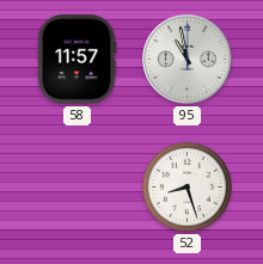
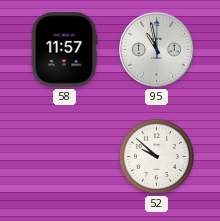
52: 8:27 -> 9:52
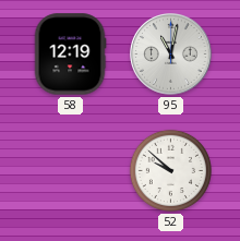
58: 11:57 -> 12:19
95: 10:58 -> 11:02
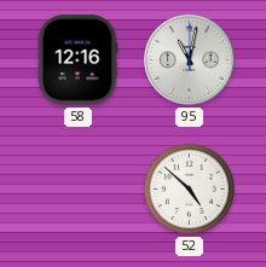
58: 12:19 -> 12:16
52: 9:52 -> 4:52
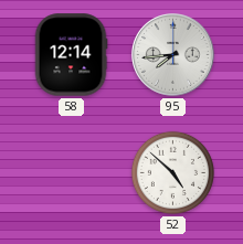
58: 12:16 -> 12:14
95: 11:02 -> 7:44
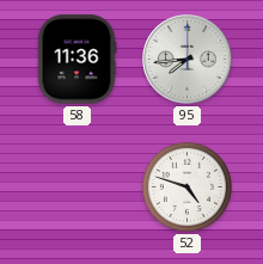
58: 12:14 -> 11:36
52: 4:52 -> 4:48
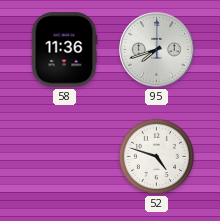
95: 7:44 -> 7:42
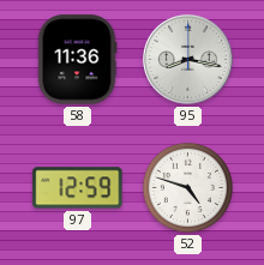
95: 7:42 -> 8:17
97: none -> 12:59
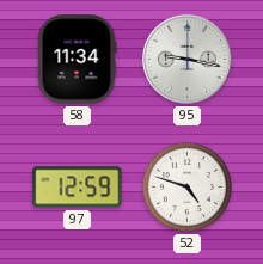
58: 11:36 -> 11:34
95: 8:17 -> 9:17
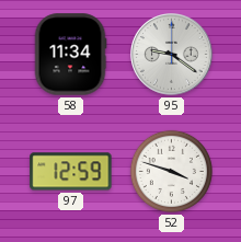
95: 9:17 -> 9:21
52: 4:48 -> 3:48
